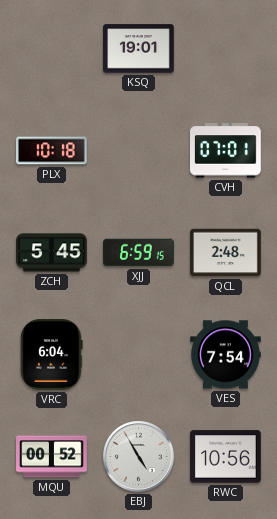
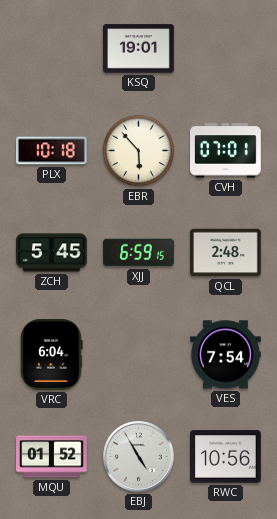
EBR: none -> 5:53
MQU: 00:52 -> 01:52
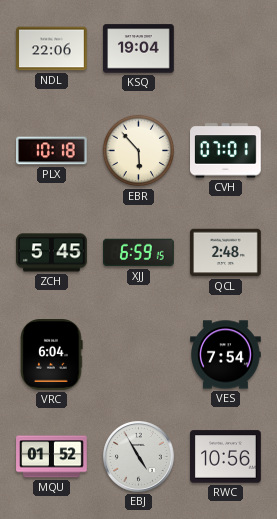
NDL: none -> 22:06
KSQ: 19:01 -> 19:04
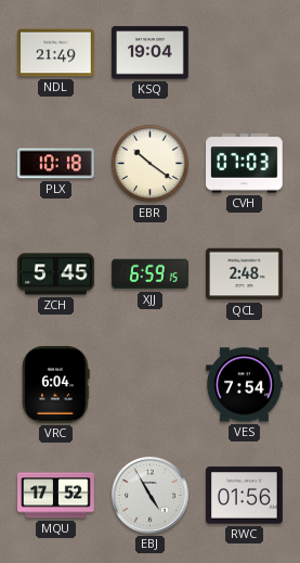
NDL: 22:06 -> 21:49
EBR: 5:53 -> 10:21
CVH: 07:01 -> 07:03
MQU: 01:52 -> 17:52
RWC: 10:56 -> 01:56
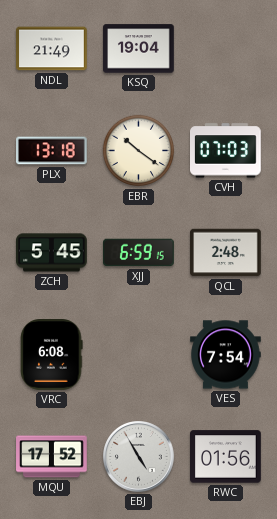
PLX: 10:18 -> 13:18
VRC: 6:04 -> 6:08
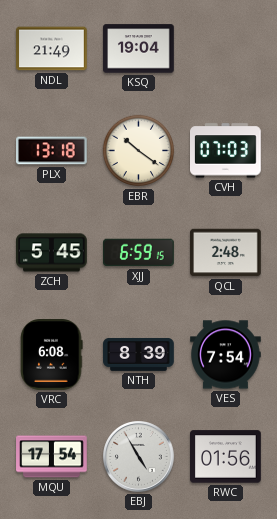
NTH: none -> 8:39
MQU: 17:52 -> 17:54
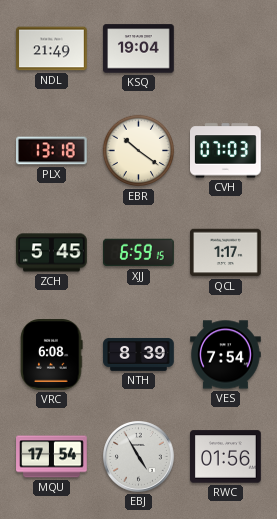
QCL: 2:48 -> 1:17
